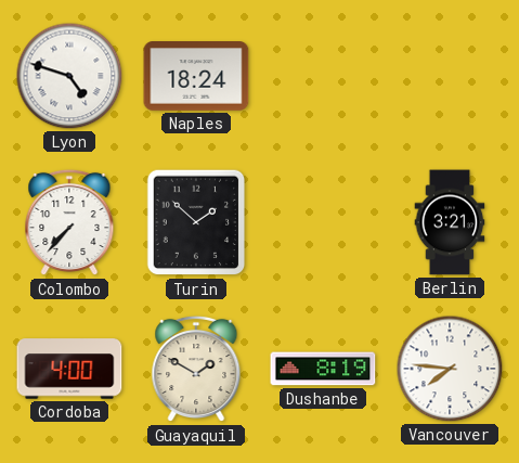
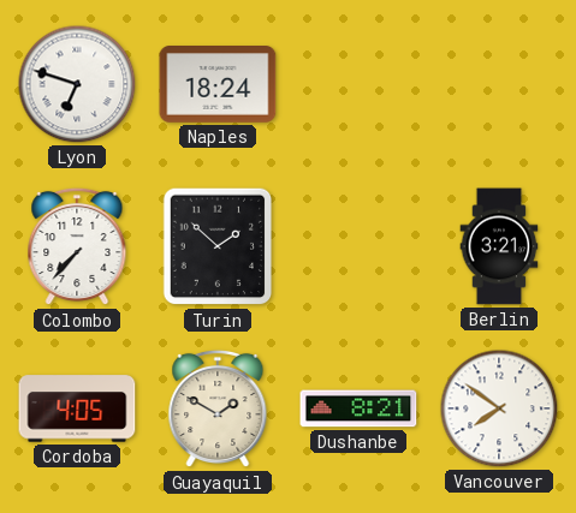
Lyon: 4:48 -> 6:48
Cordoba: 4:00 -> 4:05
Dushanbe: 8:19 -> 8:21
Vancouver: 7:46 -> 7:51
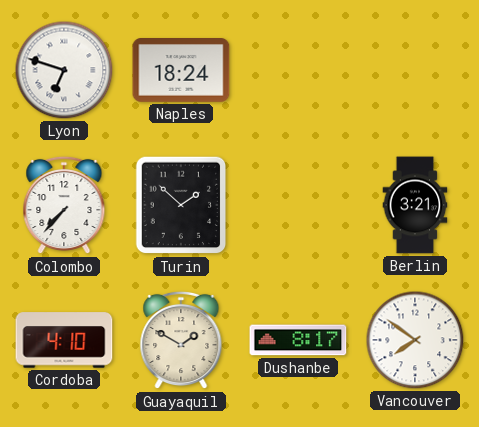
Cordoba: 4:05 -> 4:10
Dushanbe: 8:21 -> 8:17
